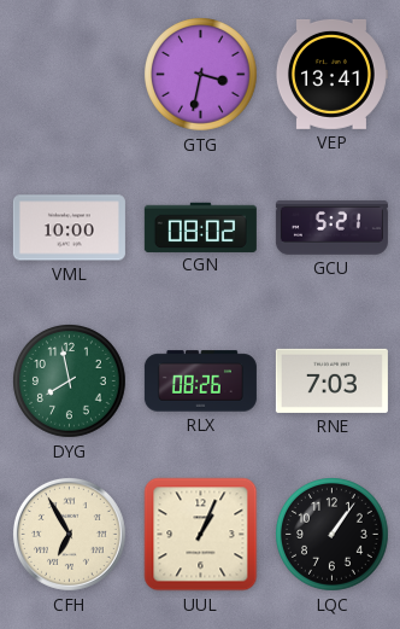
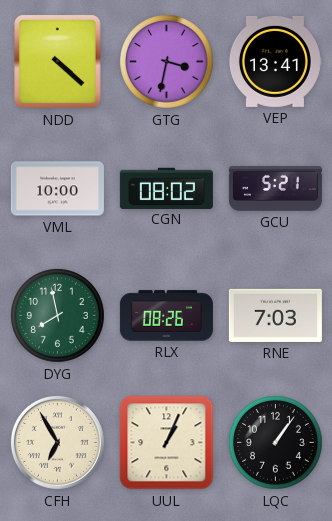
NDD: none -> 4:22
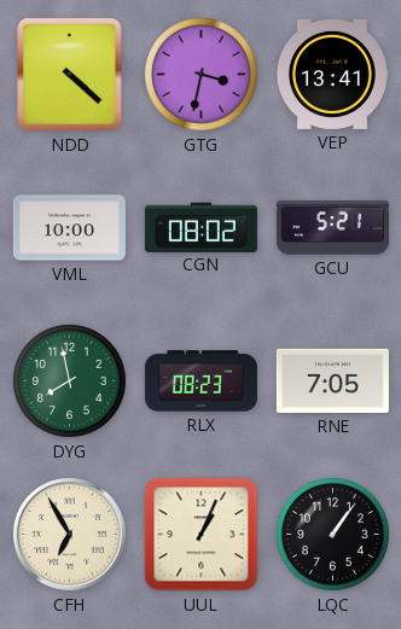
RLX: 08:26 -> 08:23
RNE: 7:03 -> 7:05
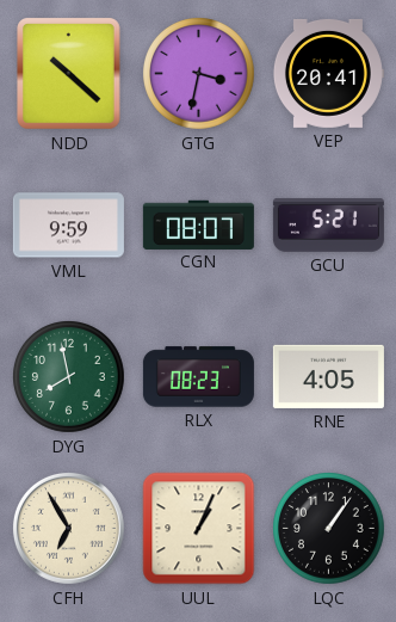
NDD: 4:22 -> 10:22
VEP: 13:41 -> 20:41
VML: 10:00 -> 9:59
CGN: 08:02 -> 08:07
RNE: 7:05 -> 4:05
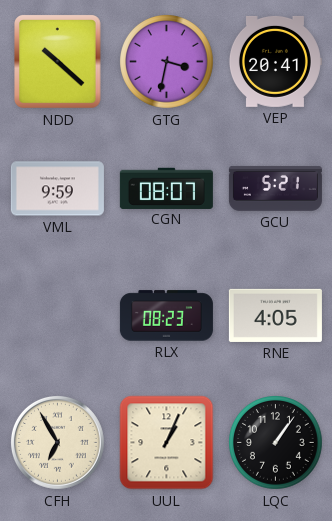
DYG: 7:58 -> none
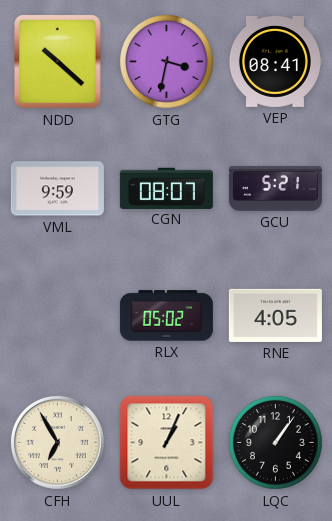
VEP: 20:41 -> 08:41
RLX: 08:23 -> 05:02
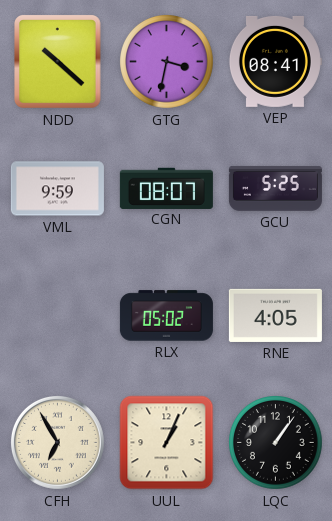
GCU: 5:21 -> 5:25
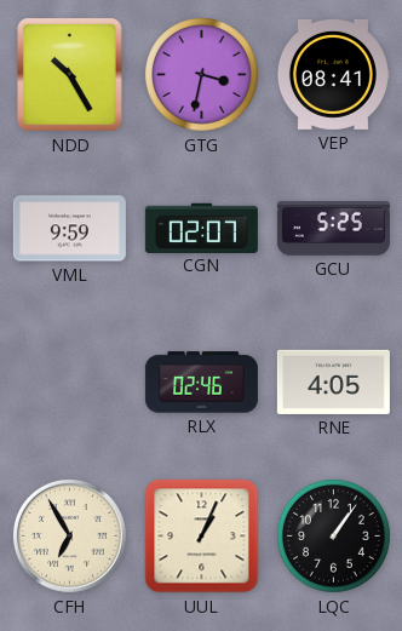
NDD: 10:22 -> 10:25
CGN: 08:07 -> 02:07
RLX: 05:02 -> 02:46
